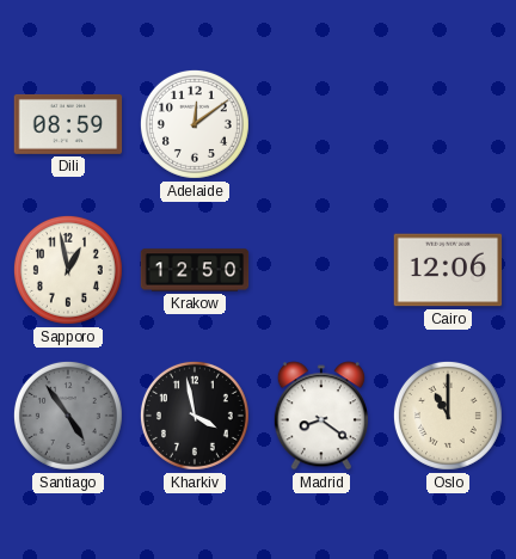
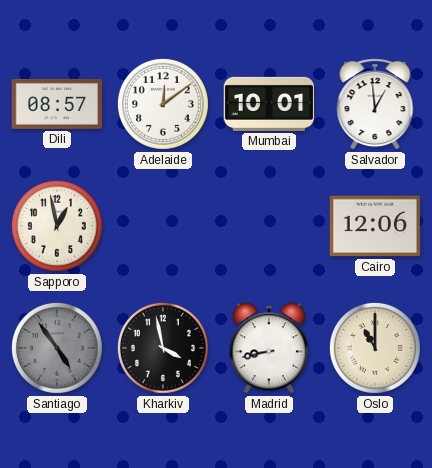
Dili: 08:59 -> 08:57
Mumbai: none -> 10:01
Salvador: none -> 12:59
Krakow: 12:50 -> none
Madrid: 8:21 -> 8:43
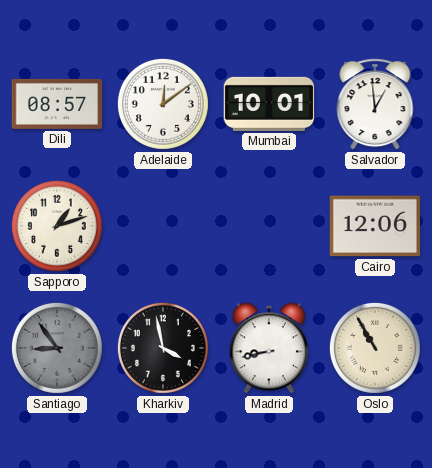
Sapporo: 12:58 -> 1:12
Santiago: 4:54 -> 8:54
Oslo: 11:00 -> 10:55
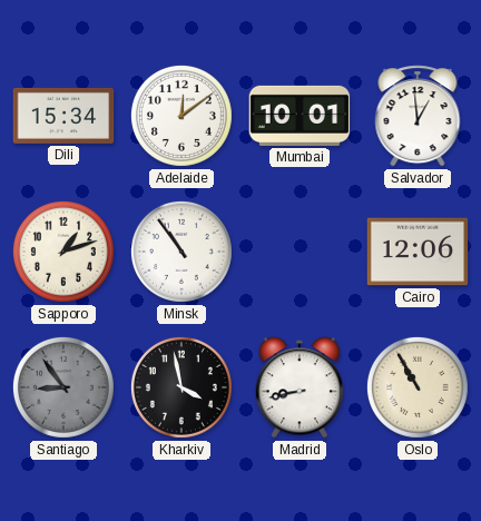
Dili: 08:57 -> 15:34
Minsk: none -> 10:54
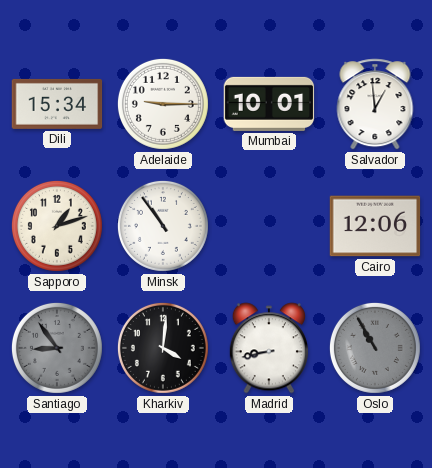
Adelaide: 12:09 -> 9:15
Kharkiv: 3:58 -> 4:01
Oslo dial: cream -> grey
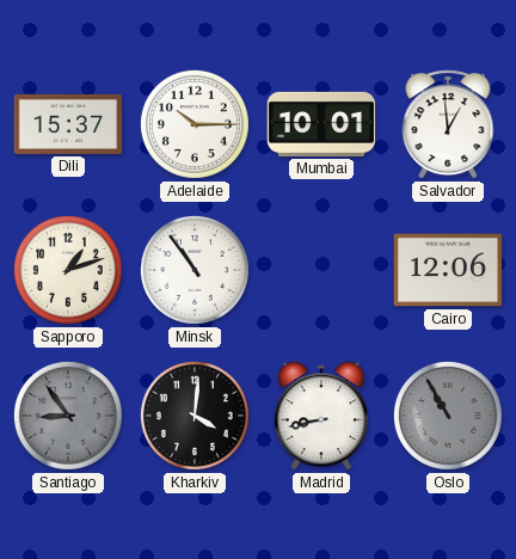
Dili: 15:34 -> 15:37
Adelaide: 9:15 -> 10:15
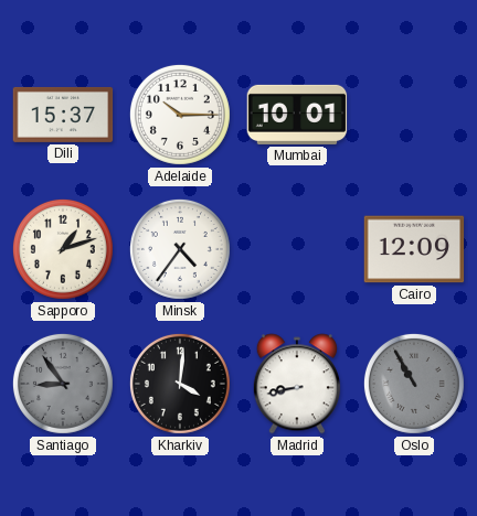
Salvador: 12:59 -> none
Minsk: 10:54 -> 4:36
Cairo: 12:06 -> 12:09
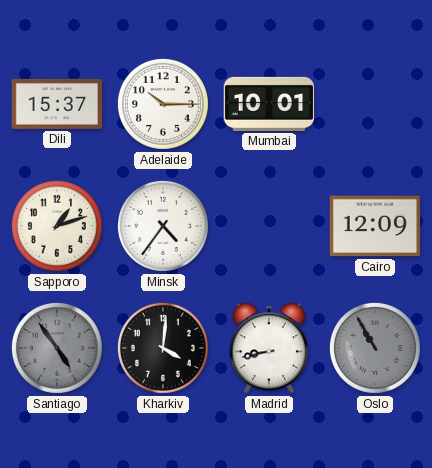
Santiago: 8:54 -> 4:54
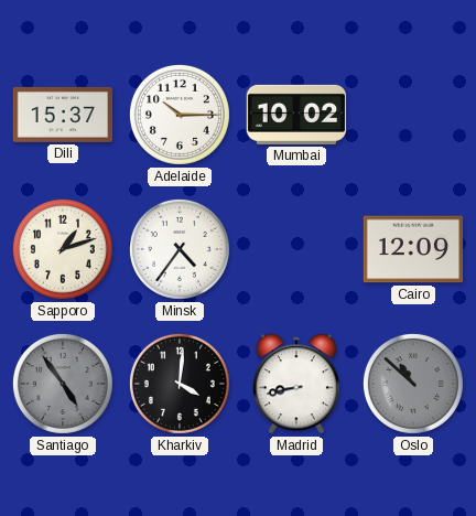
Mumbai: 10:01 -> 10:02
Oslo: 10:55 -> 10:52
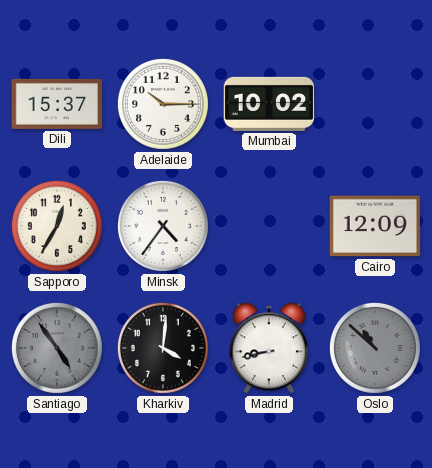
Sapporo: 1:12 -> 12:35
